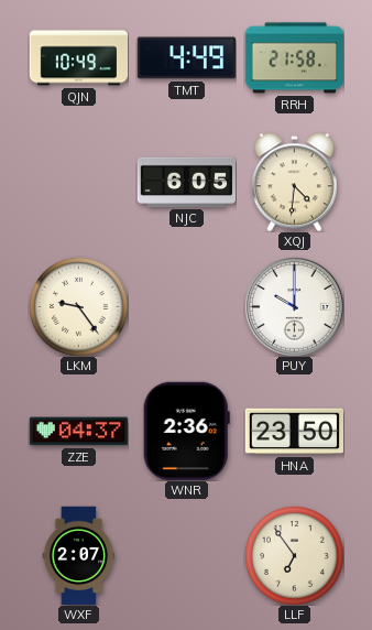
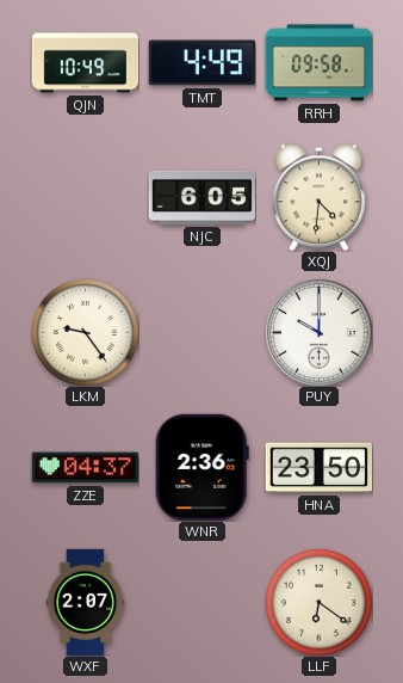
RRH: 21:58 -> 09:58
LLF: 6:54 -> 6:21
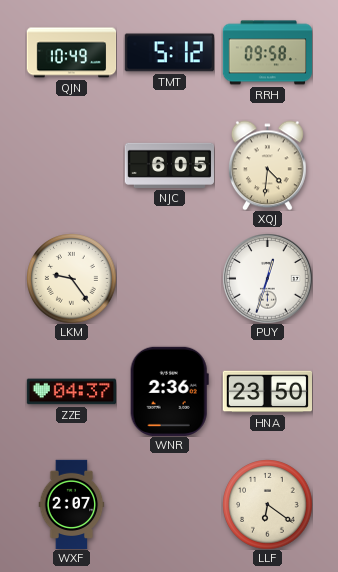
TMT: 4:49 -> 5:12
PUY: 10:00 -> 12:33
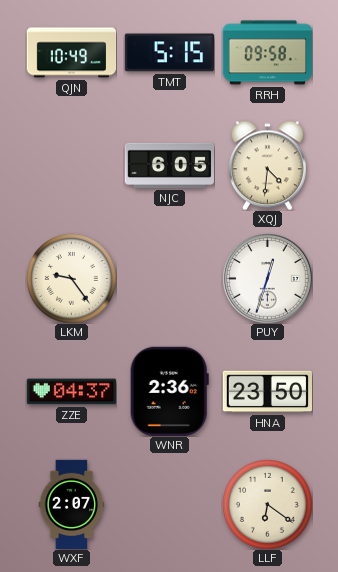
TMT: 5:12 -> 5:15
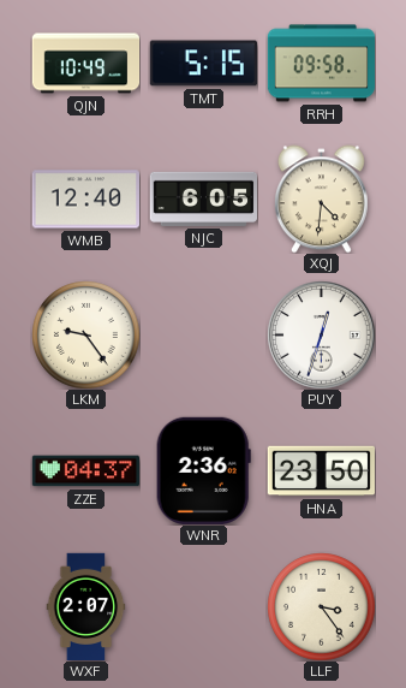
WMB: none -> 12:40
LLF: 6:21 -> 3:24
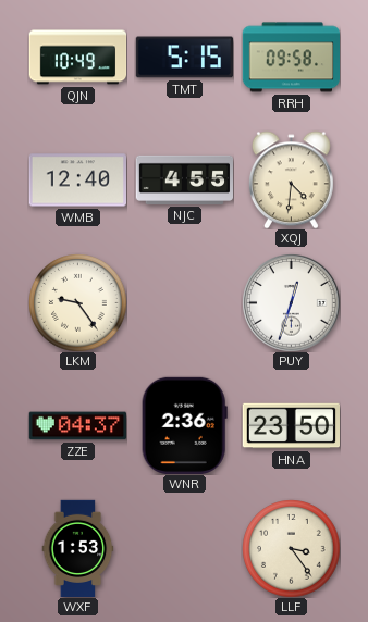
NJC: 6:05 -> 4:55
WXF: 2:07 -> 1:53
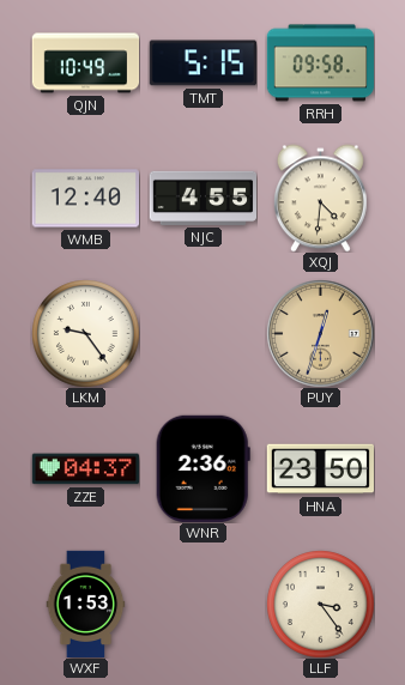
PUY dial: white -> champagne
